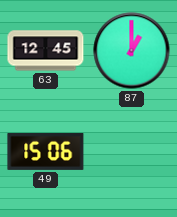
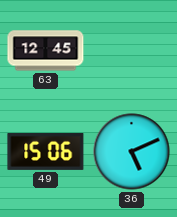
87: 1:00 -> none
36: none -> 5:11
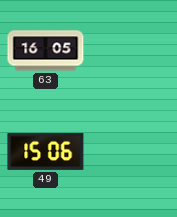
63: 12:45 -> 16:05
36: 5:11 -> none
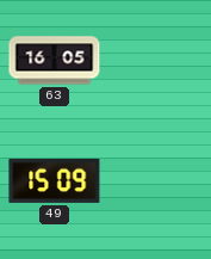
49: 15:06 -> 15:09
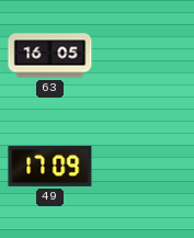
49: 15:09 -> 17:09
